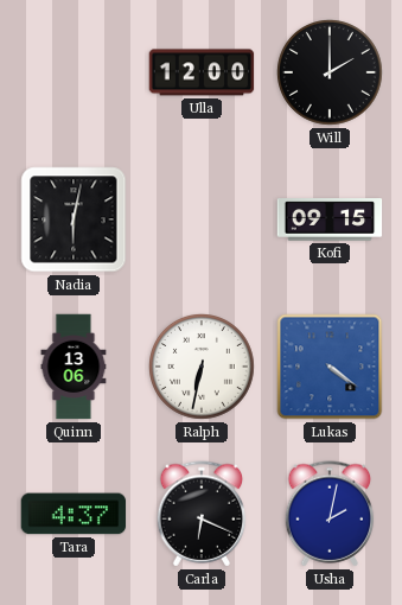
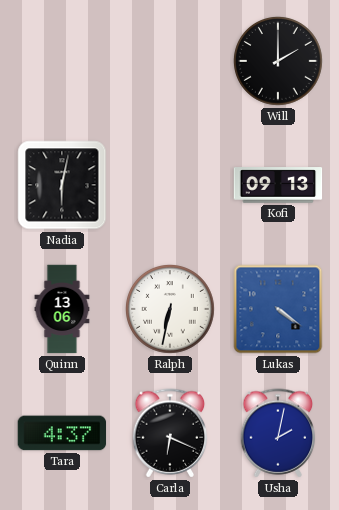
Ulla: 12:00 -> none
Kofi: 09:15 -> 09:13
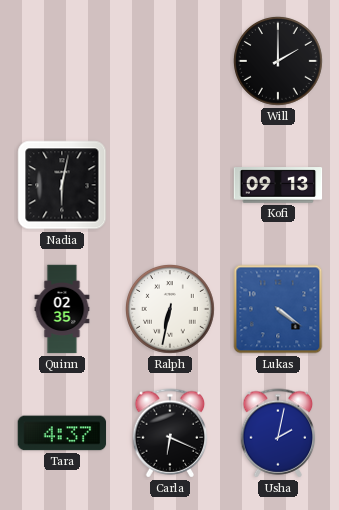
Quinn: 13:06 -> 02:35
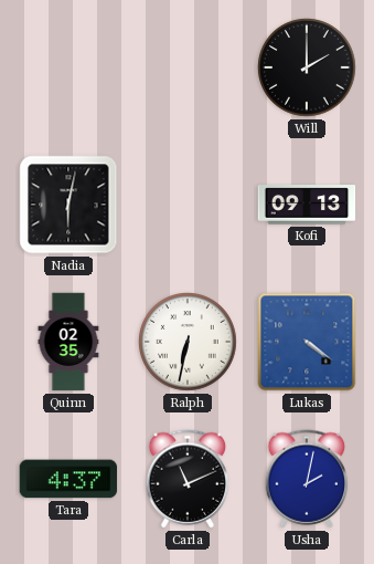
Carla: 6:19 -> 11:11
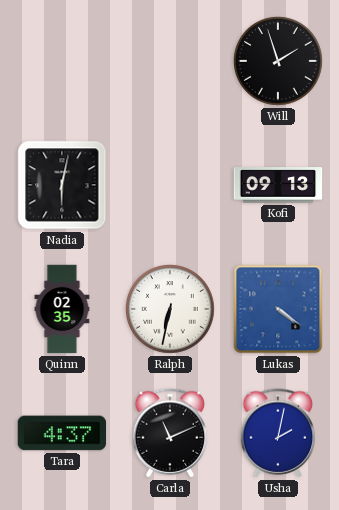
Will: 2:00 -> 1:57
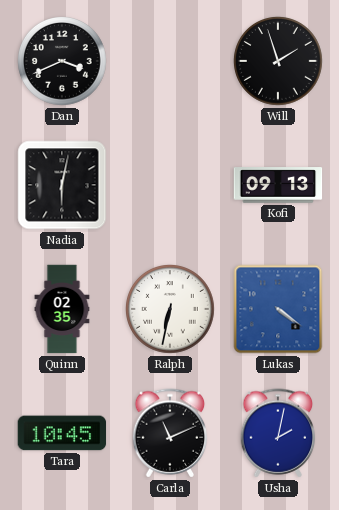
Dan: none -> 3:41
Tara: 4:37 -> 10:45
